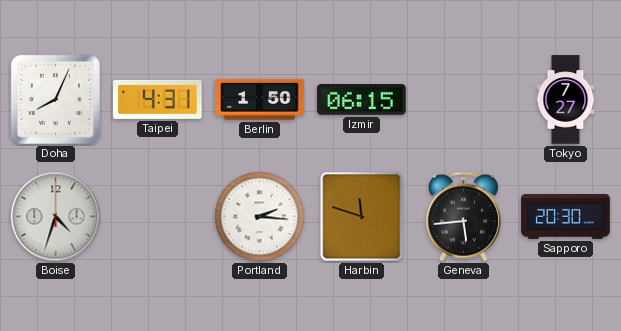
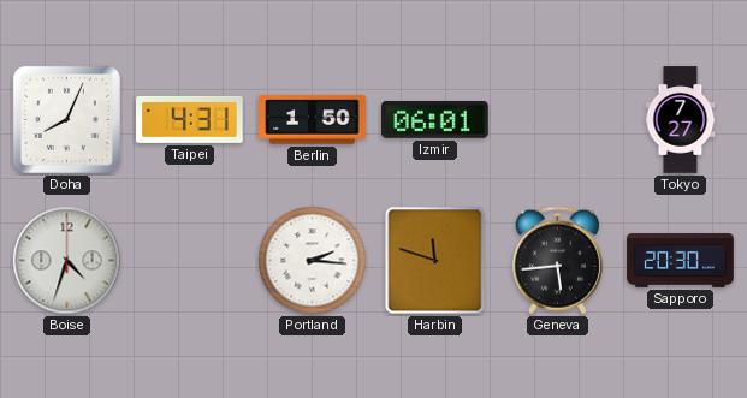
Izmir: 06:15 -> 06:01
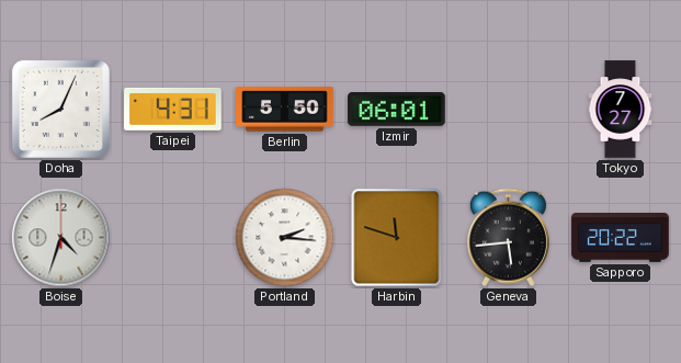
Berlin: 1:50 -> 5:50
Sapporo: 20:30 -> 20:22
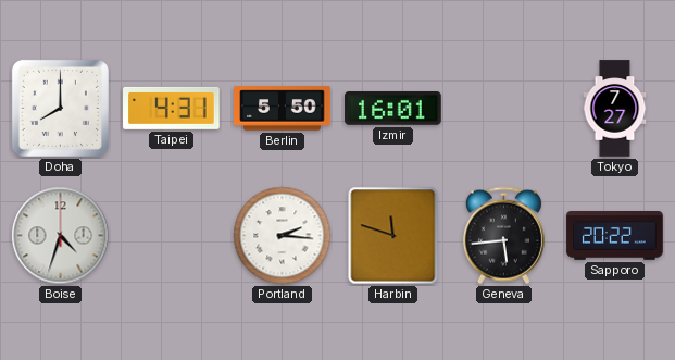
Doha: 8:04 -> 8:00
Izmir: 06:01 -> 16:01
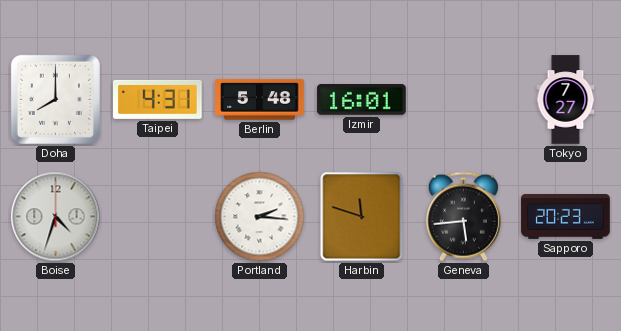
Berlin: 5:50 -> 5:48
Sapporo: 20:22 -> 20:23
